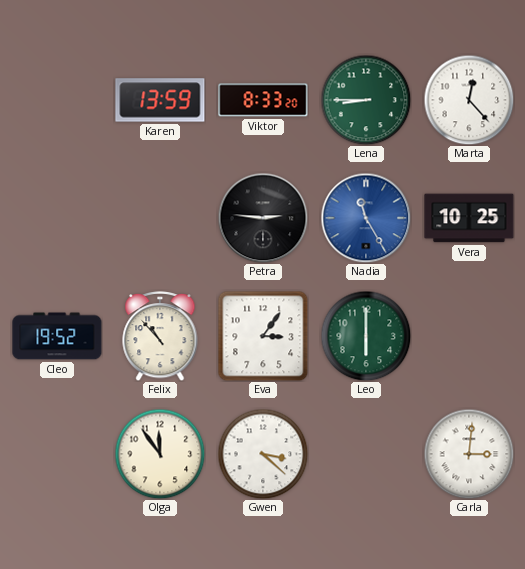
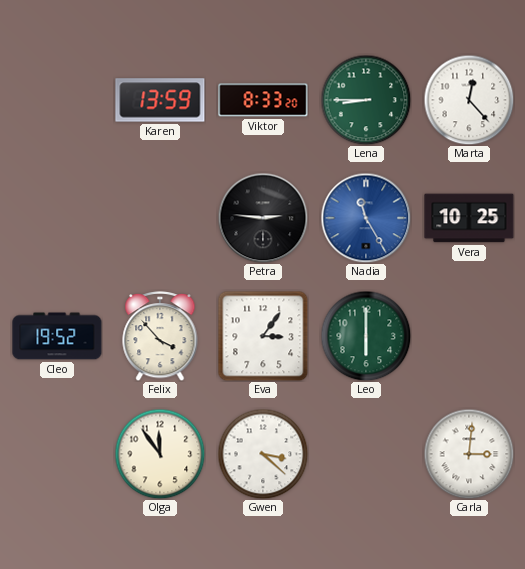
Felix: 10:53 -> 3:53
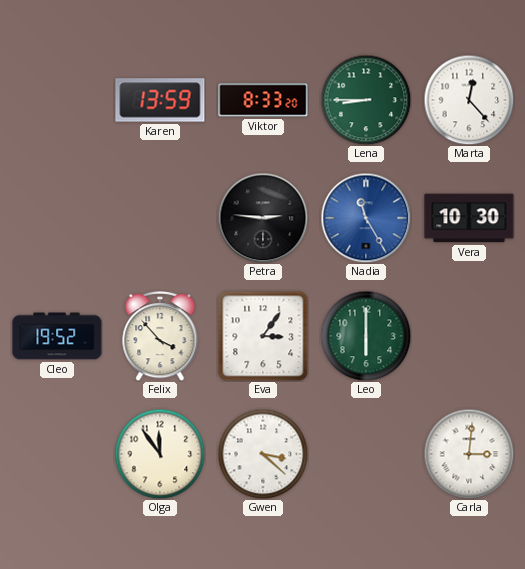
Vera: 10:25 -> 10:30
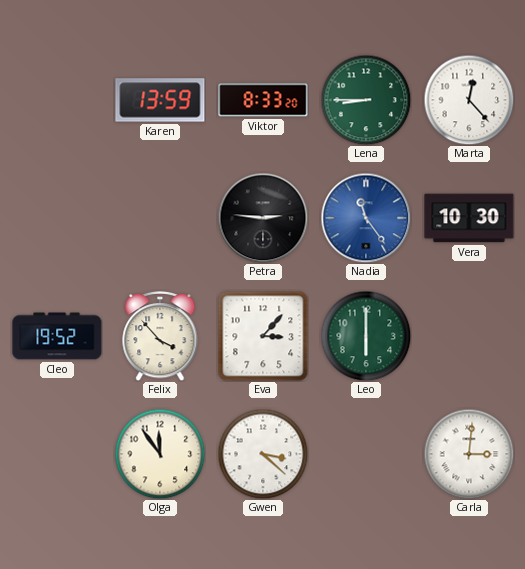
Nadia: 11:25 -> 11:24
Eva: 3:06 -> 3:07
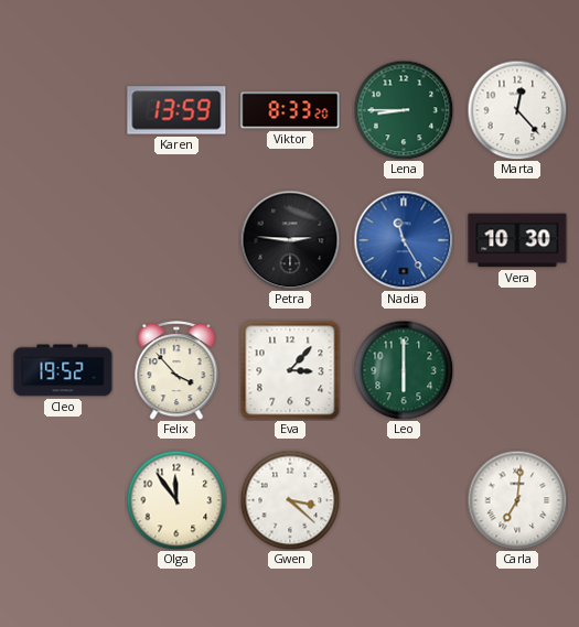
Nadia: 11:24 -> 11:25
Carla: 3:01 -> 7:01
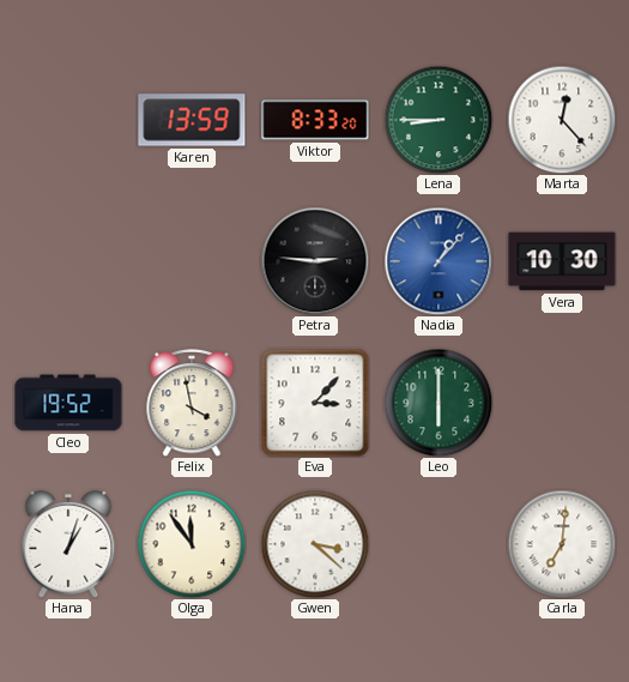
Nadia: 11:25 -> 1:07
Felix: 3:53 -> 3:58
Hana: none -> 1:03
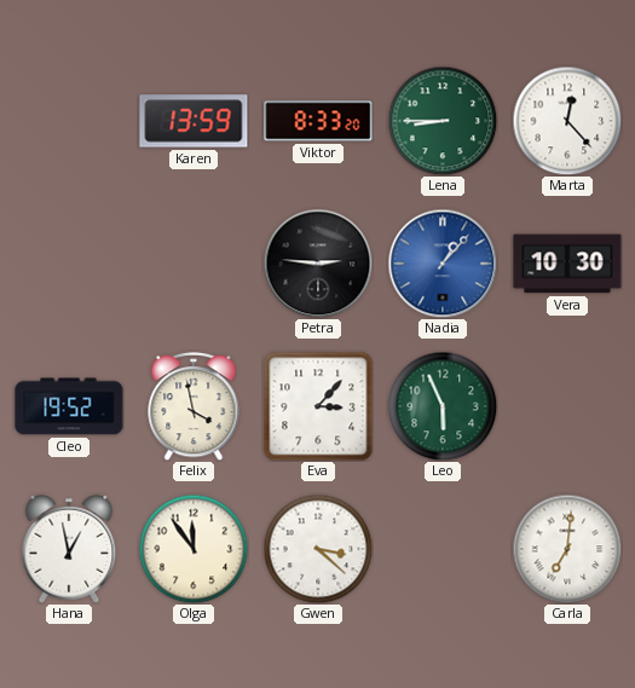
Leo: 6:00 -> 5:56
Hana: 1:03 -> 12:58
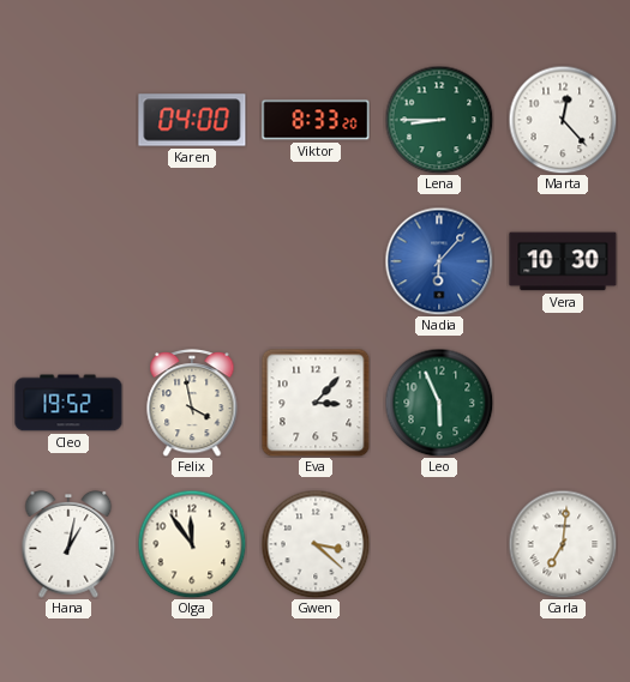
Karen: 13:59 -> 04:00
Petra: 2:46 -> none
Nadia: 1:07 -> 6:07
Hana: 12:58 -> 1:02
